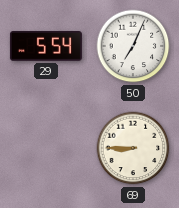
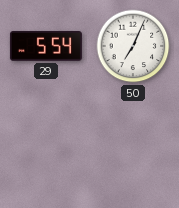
69: 8:45 -> none
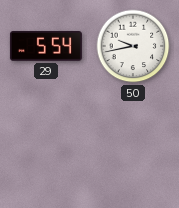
50: 7:04 -> 9:43
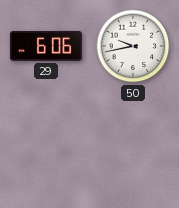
29: 5:54 -> 6:06
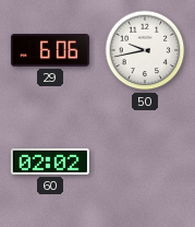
60: none -> 02:02
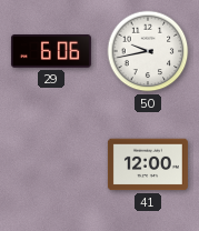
60: 02:02 -> none
41: none -> 12:00
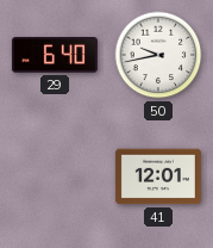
29: 6:06 -> 6:40
41: 12:00 -> 12:01
